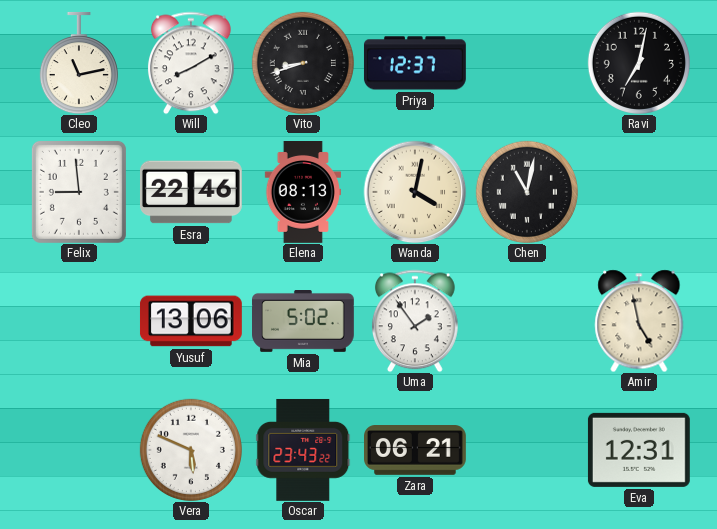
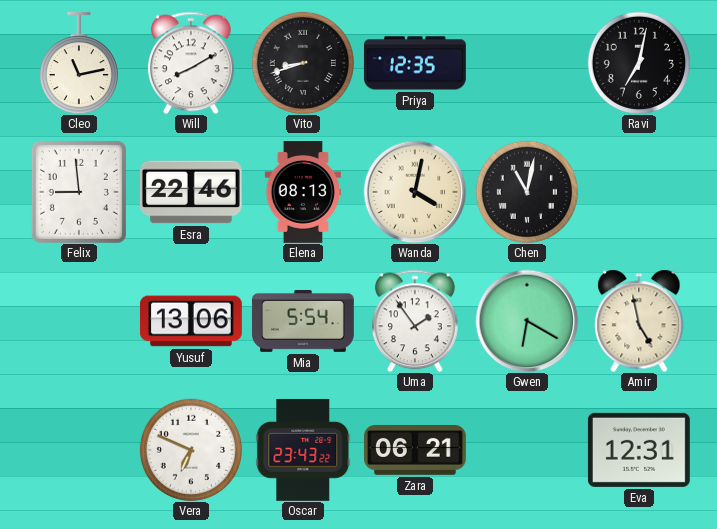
Priya: 12:37 -> 12:35
Mia: 5:02 -> 5:54
Gwen: none -> 6:20
Vera: 5:49 -> 6:49
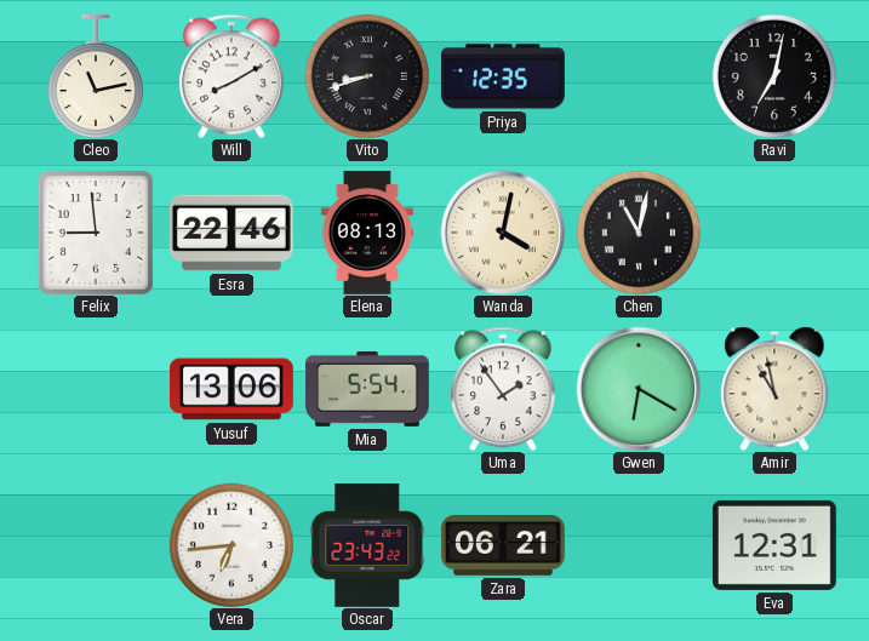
Amir: 4:58 -> 10:58
Vera: 6:49 -> 6:44
